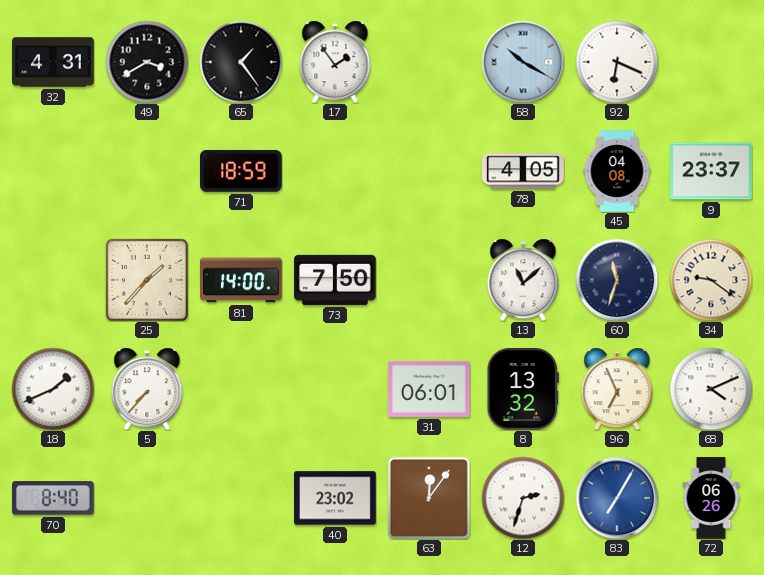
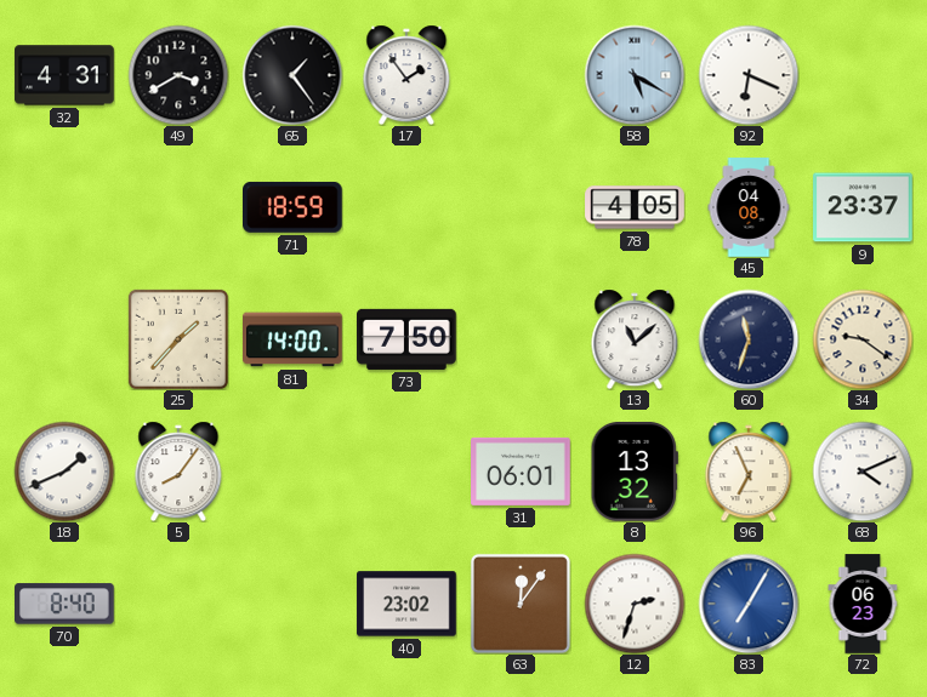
58: 10:20 -> 5:20
5: 7:37 -> 8:06
72: 06:26 -> 06:23
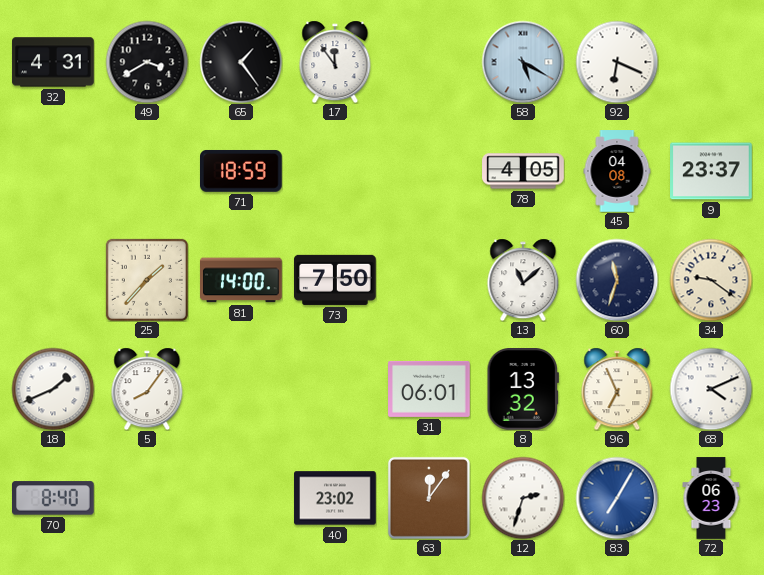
17: 1:54 -> 11:54
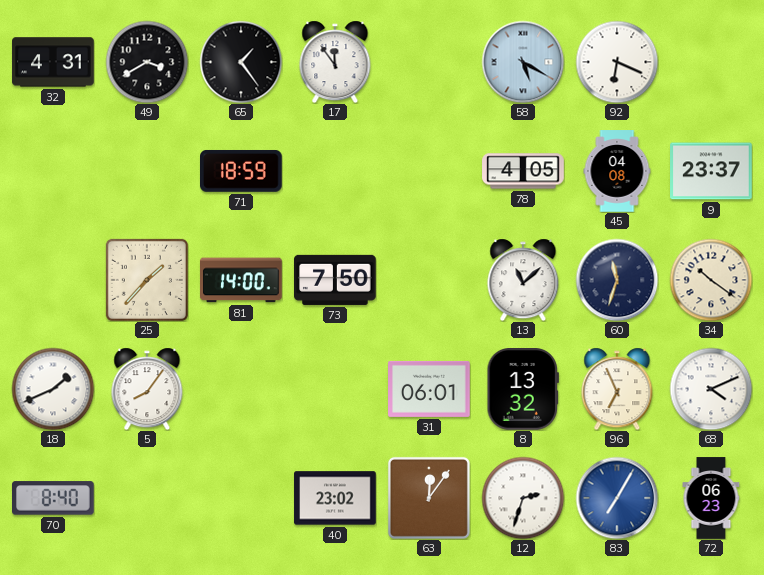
34: 9:21 -> 10:21
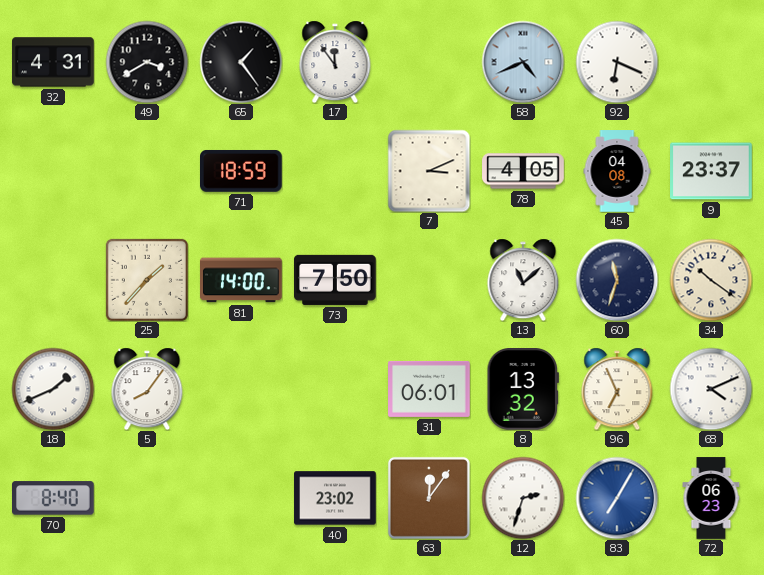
58: 5:20 -> 4:41
7: none -> 3:11
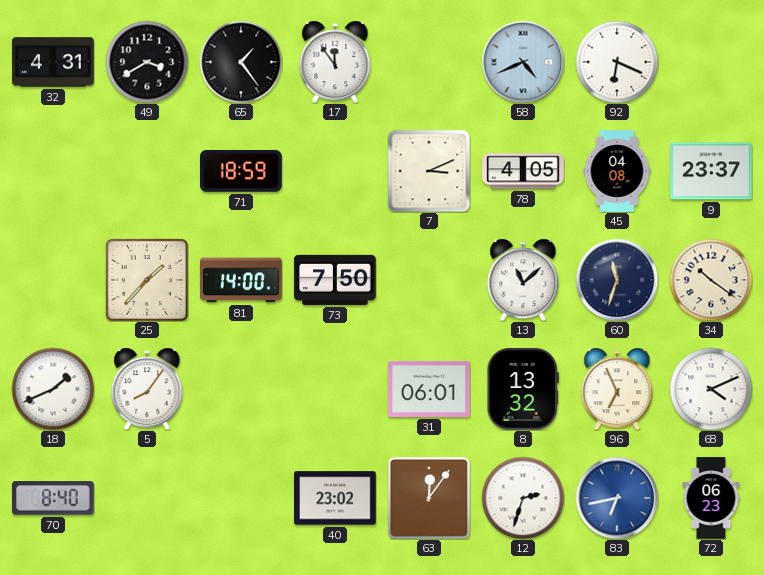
83: 7:05 -> 6:43
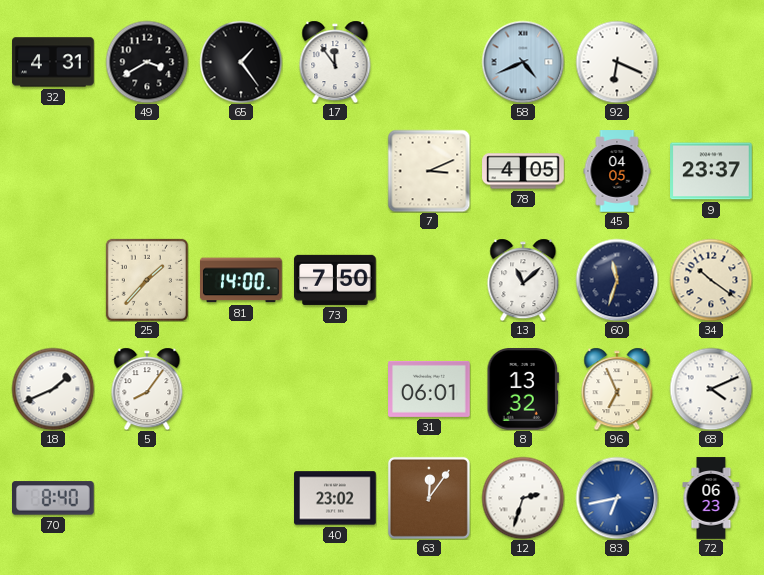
71: 18:59 -> none
45: 04:08 -> 04:05
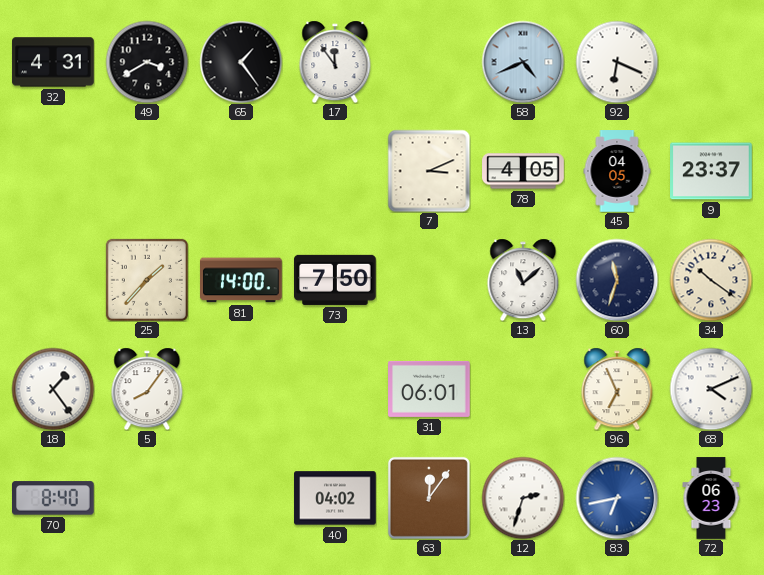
18: 1:41 -> 1:24
8: 13:32 -> none
40: 23:02 -> 04:02
